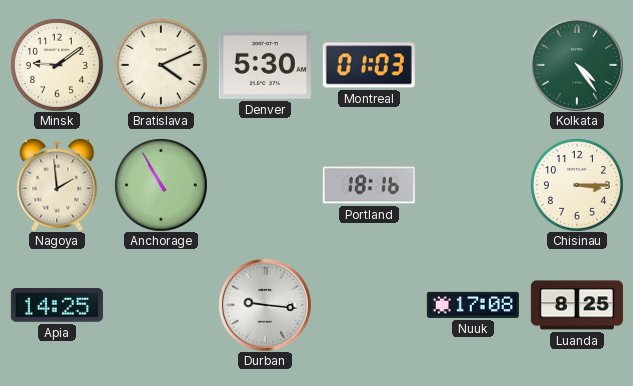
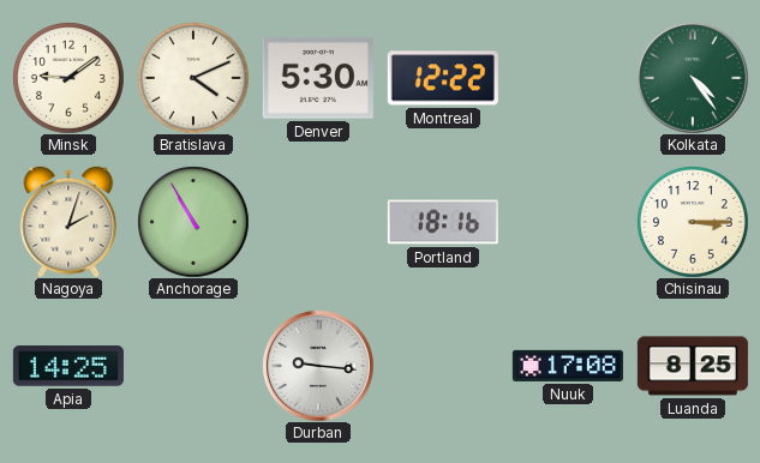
Montreal: 01:03 -> 12:22
Nagoya: 1:59 -> 2:03
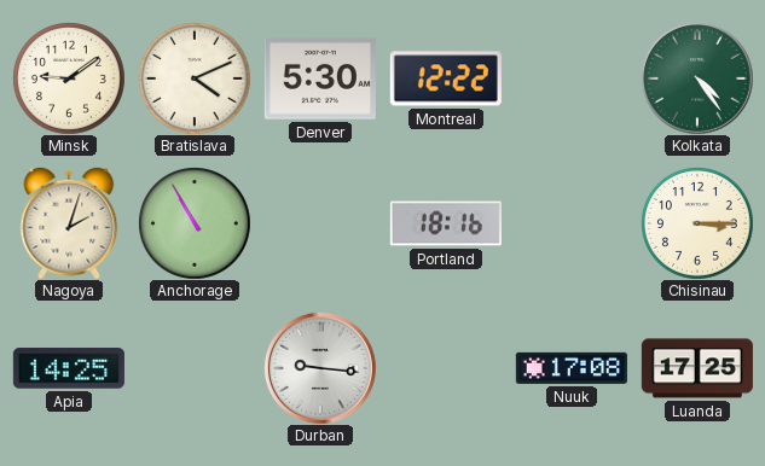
Luanda: 8:25 -> 17:25
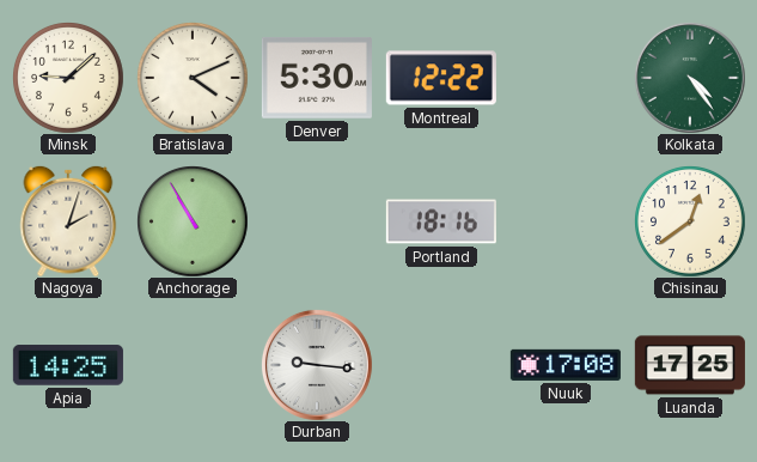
Minsk: 9:09 -> 9:08
Chisinau: 3:15 -> 12:39
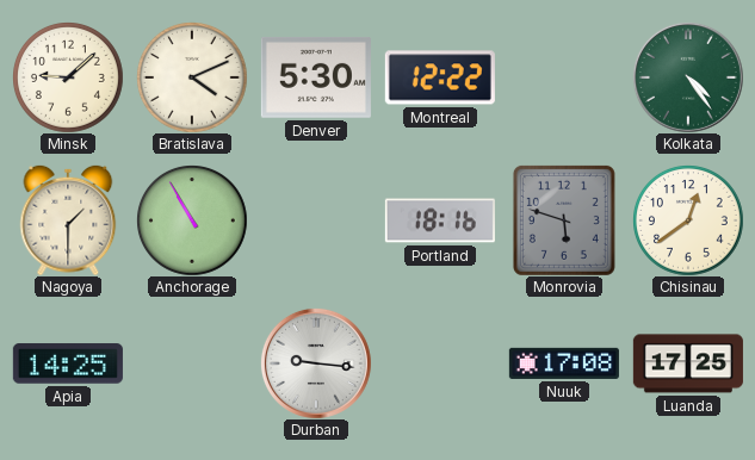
Nagoya: 2:03 -> 1:30
Monrovia: none -> 5:48
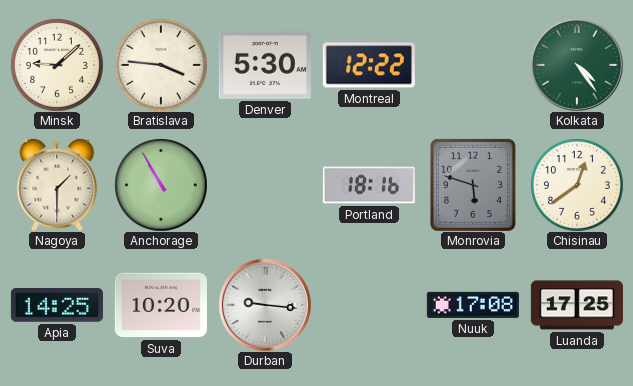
Bratislava: 4:11 -> 3:46
Suva: none -> 10:20
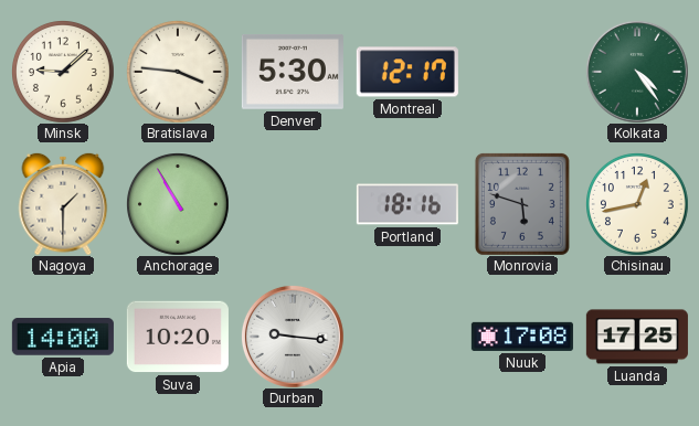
Montreal: 12:22 -> 12:17
Chisinau: 12:39 -> 12:43
Apia: 14:25 -> 14:00
